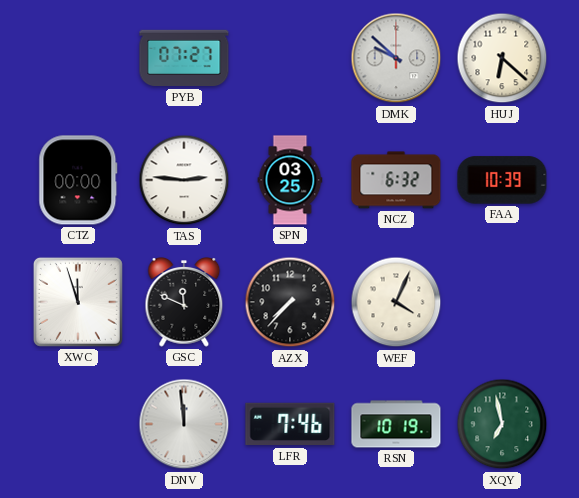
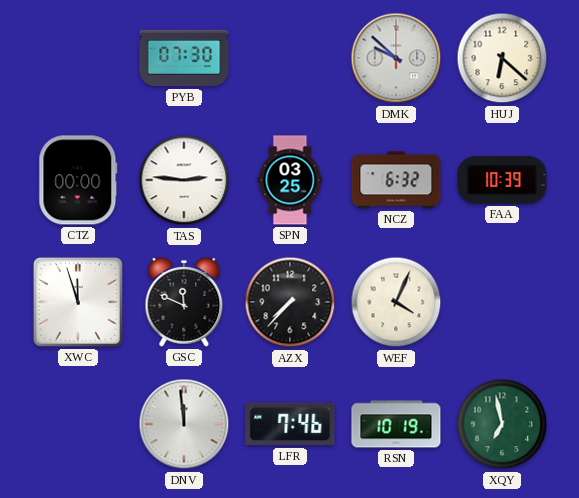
PYB: 07:27 -> 07:30
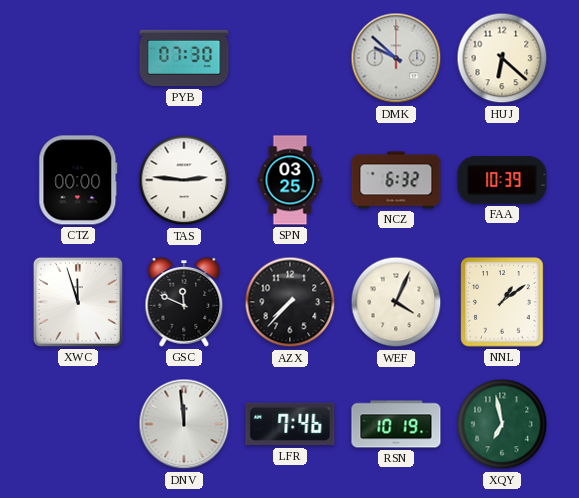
NNL: none -> 1:09
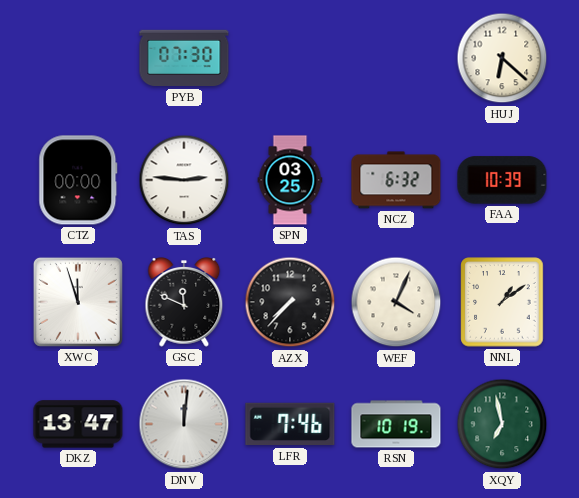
DMK: 9:52 -> none
DKZ: none -> 13:47
DNV: 11:59 -> 12:01
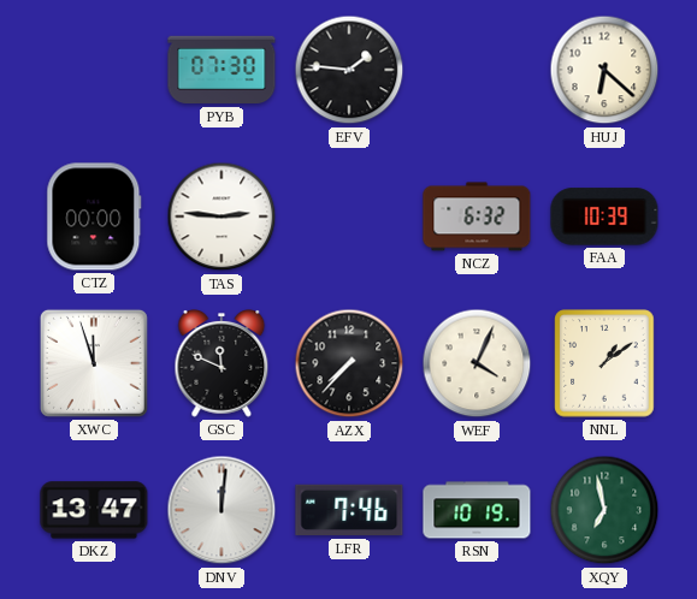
EFV: none -> 1:46
SPN: 03:25 -> none
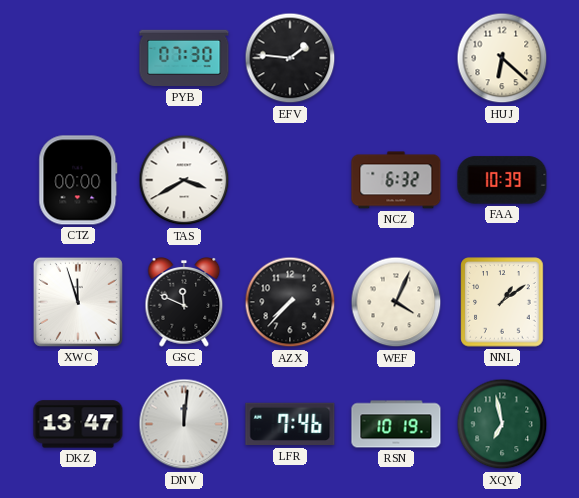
TAS: 2:46 -> 3:40
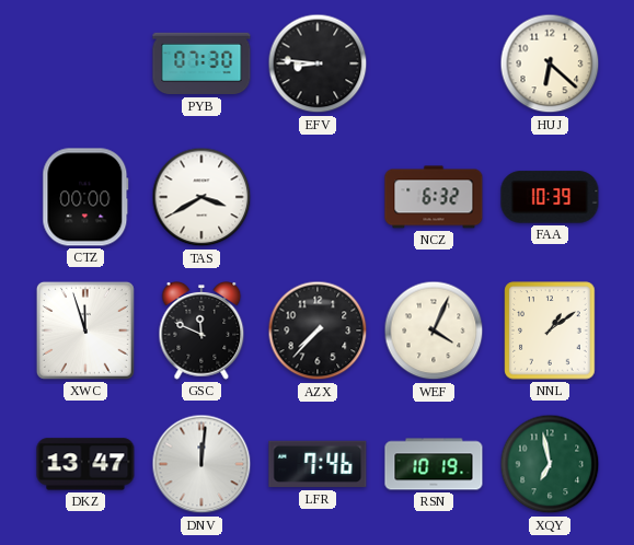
EFV: 1:46 -> 8:46
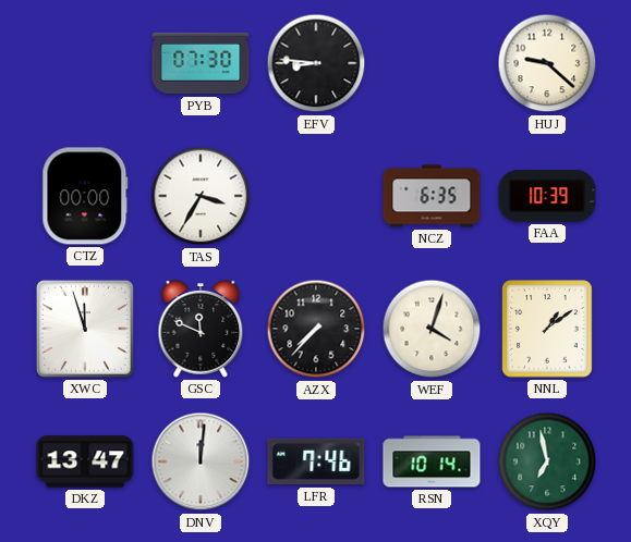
HUJ: 6:22 -> 9:22
TAS: 3:40 -> 3:35
NCZ: 6:32 -> 6:35
WEF: 4:04 -> 4:03
RSN: 10:19 -> 10:14
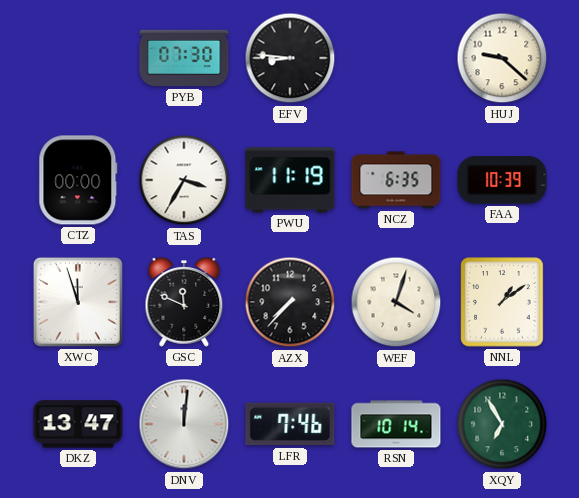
PWU: none -> 11:19
XQY: 6:58 -> 6:55
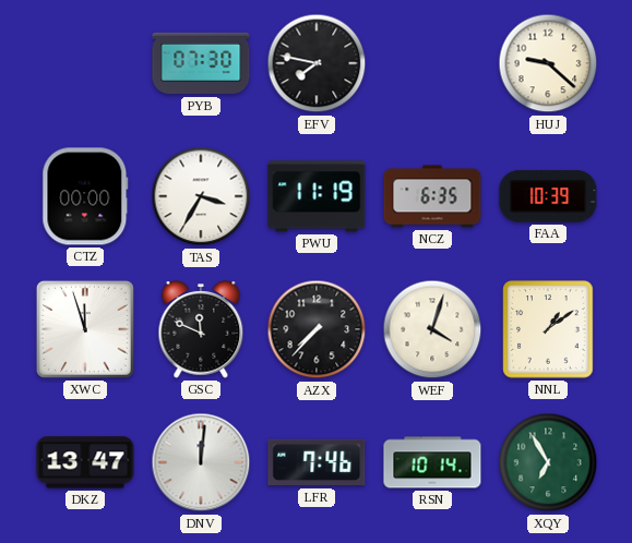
EFV: 8:46 -> 7:47
